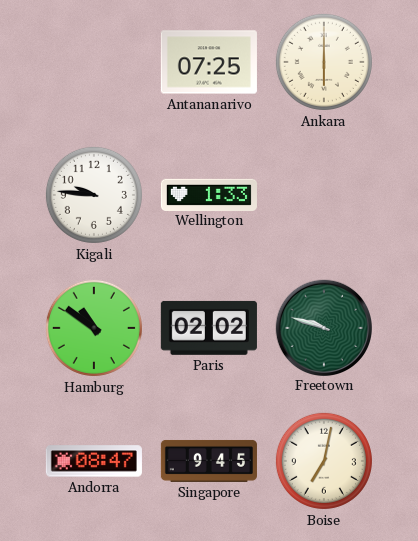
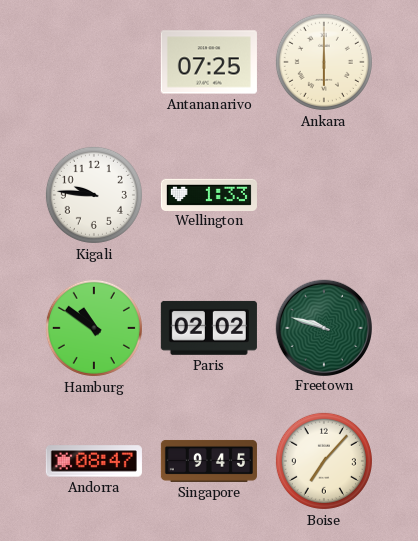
Boise: 7:02 -> 7:07
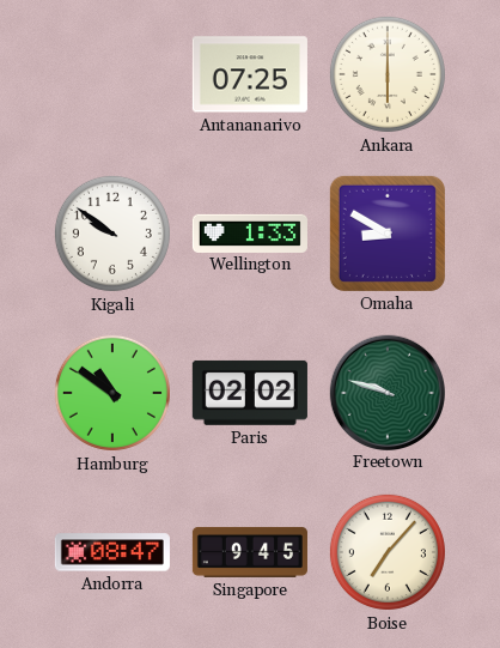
Kigali: 9:46 -> 9:51
Omaha: none -> 8:50
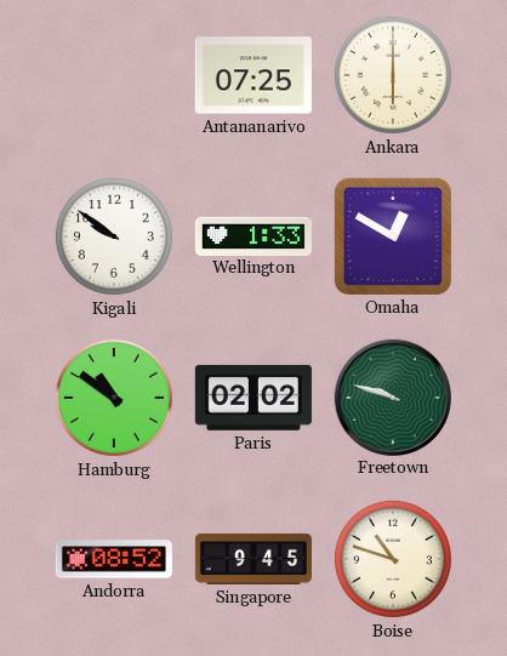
Omaha: 8:50 -> 12:50
Andorra: 08:47 -> 08:52
Boise: 7:07 -> 10:48
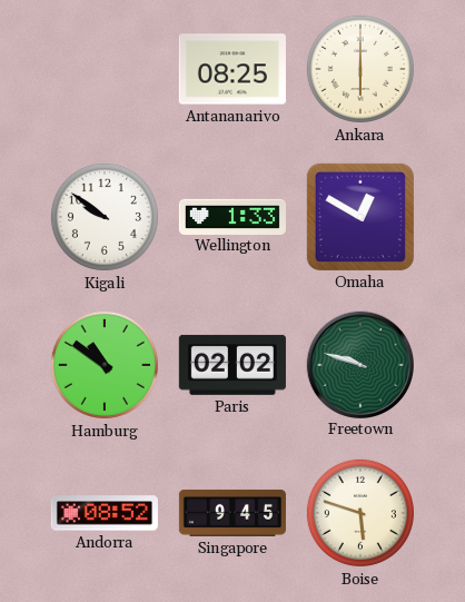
Antananarivo: 07:25 -> 08:25
Boise: 10:48 -> 5:48
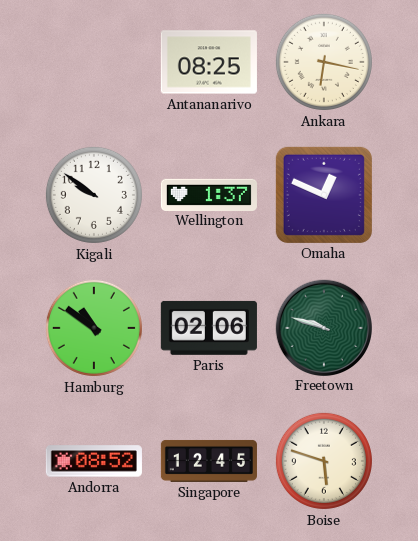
Ankara: 6:00 -> 6:17
Wellington: 1:33 -> 1:37
Omaha: 12:50 -> 12:49
Paris: 02:02 -> 02:06
Singapore: 9:45 -> 12:45
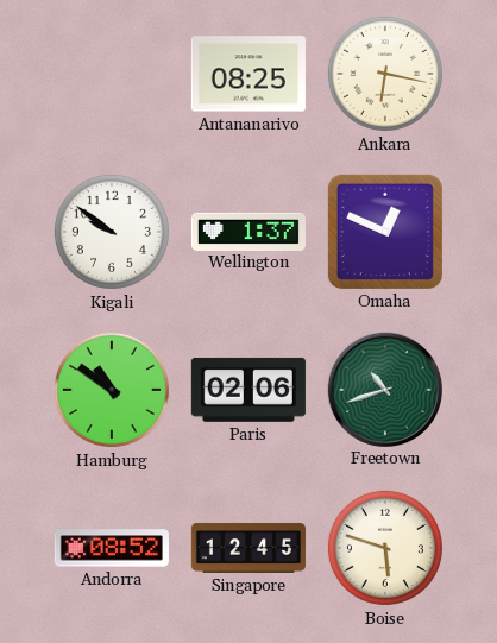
Freetown: 9:48 -> 10:42
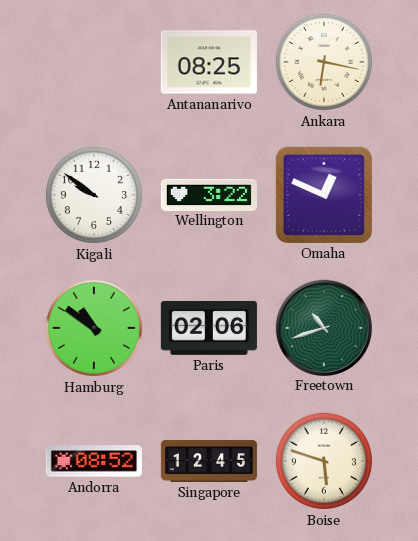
Wellington: 1:37 -> 3:22
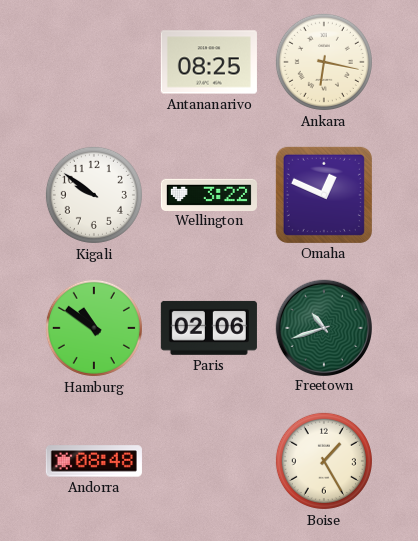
Andorra: 08:52 -> 08:48
Singapore: 12:45 -> none
Boise: 5:48 -> 1:25
